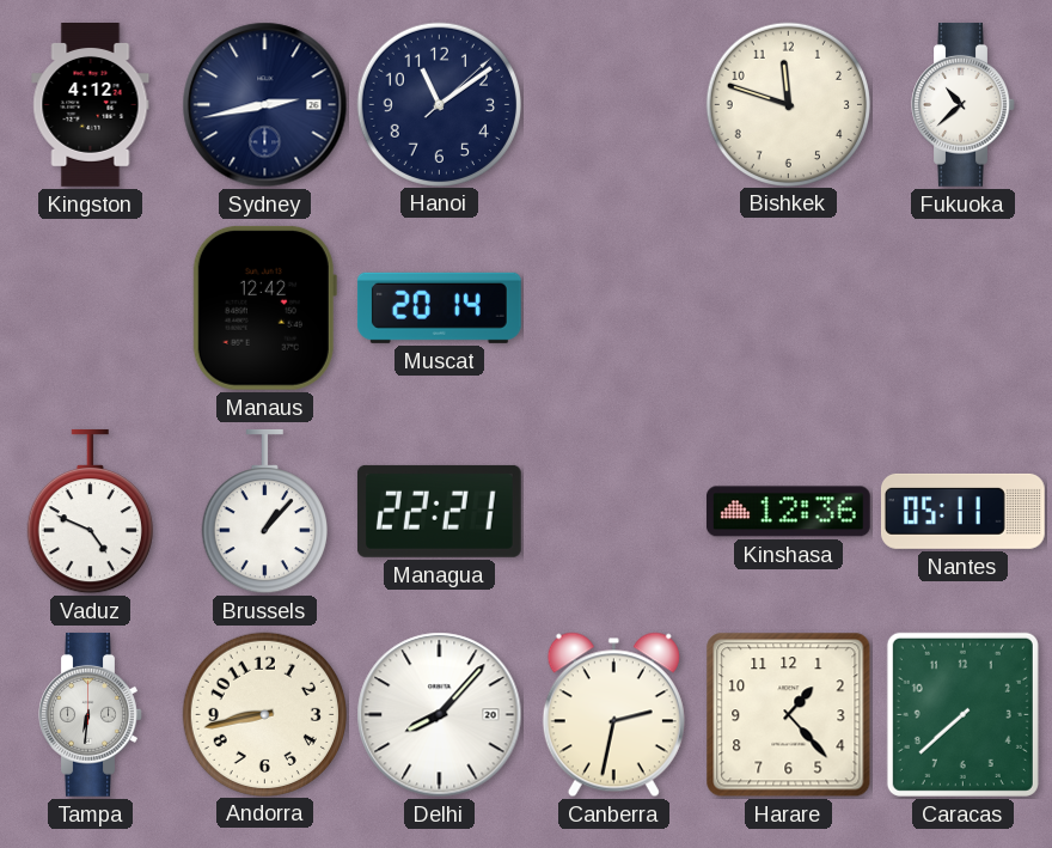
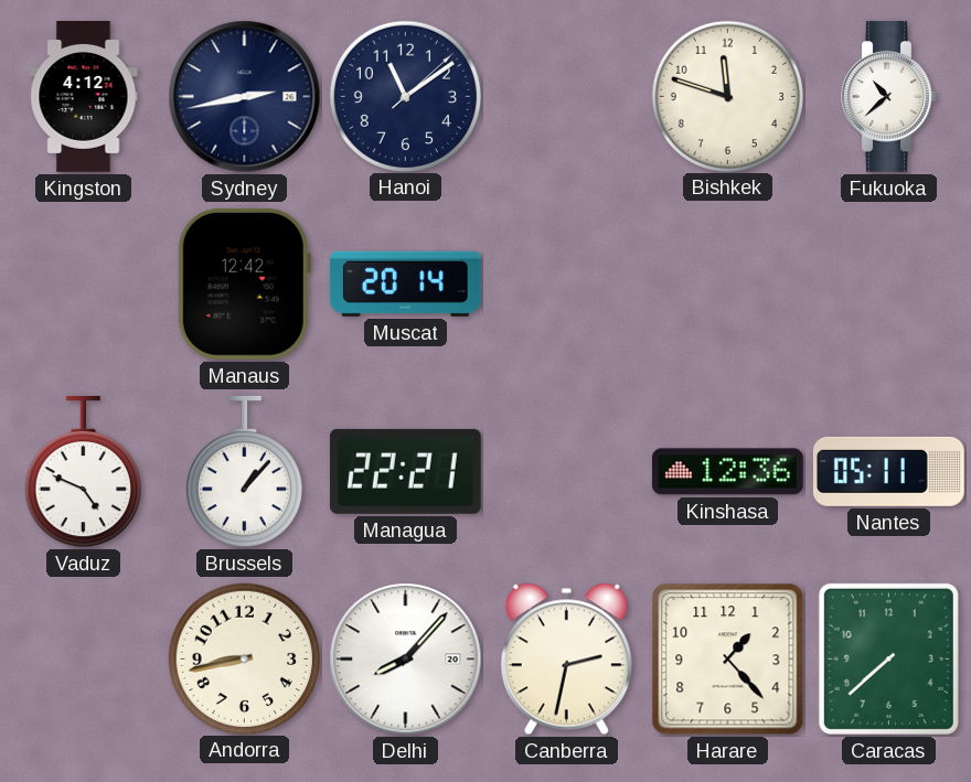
Tampa: 6:31 -> none
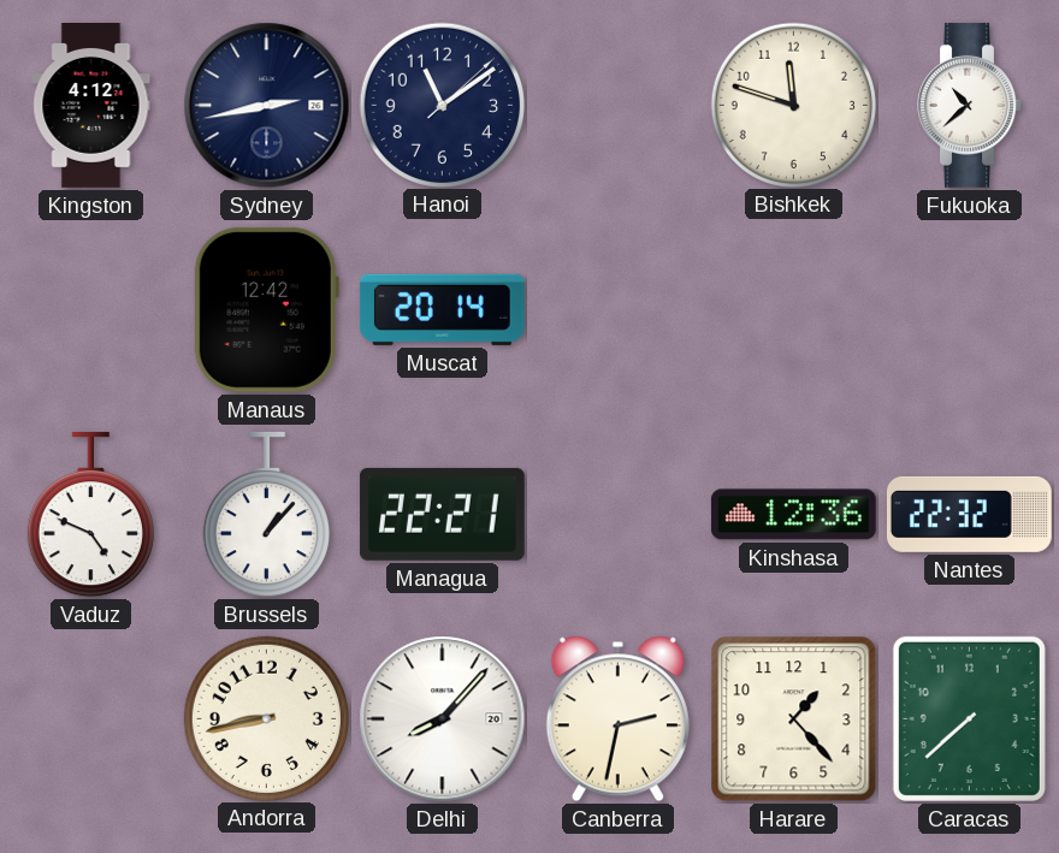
Nantes: 05:11 -> 22:32
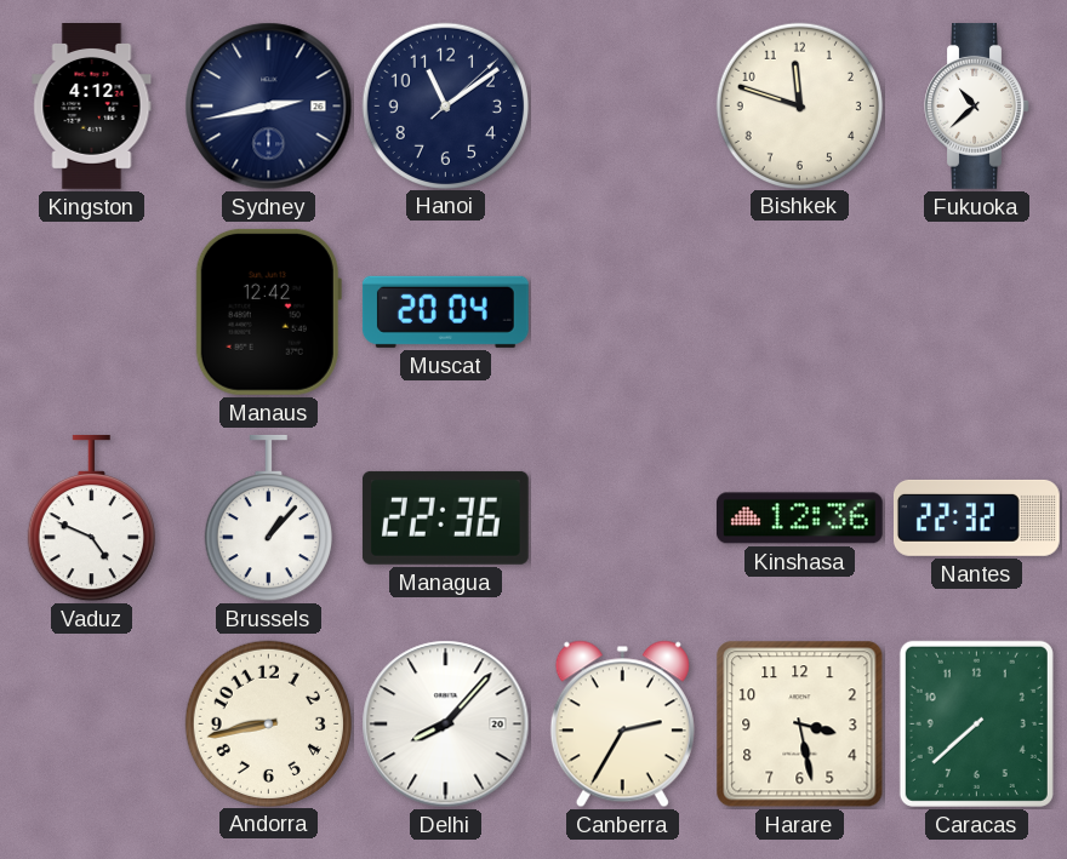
Muscat: 20:14 -> 20:04
Managua: 22:21 -> 22:36
Canberra: 2:32 -> 2:35
Harare: 1:23 -> 3:28
